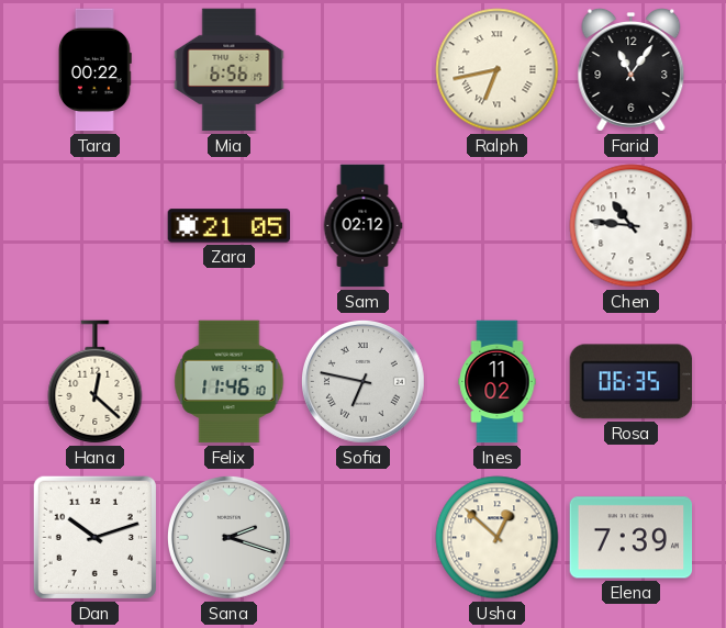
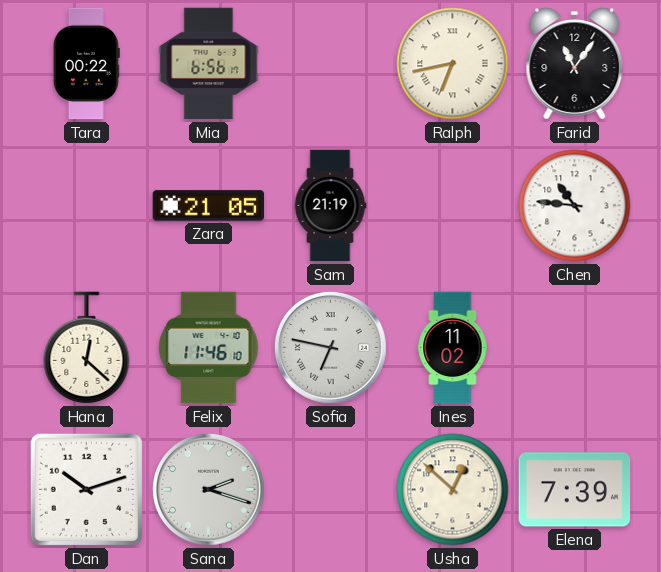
Sam: 02:12 -> 21:19
Rosa: 06:35 -> none
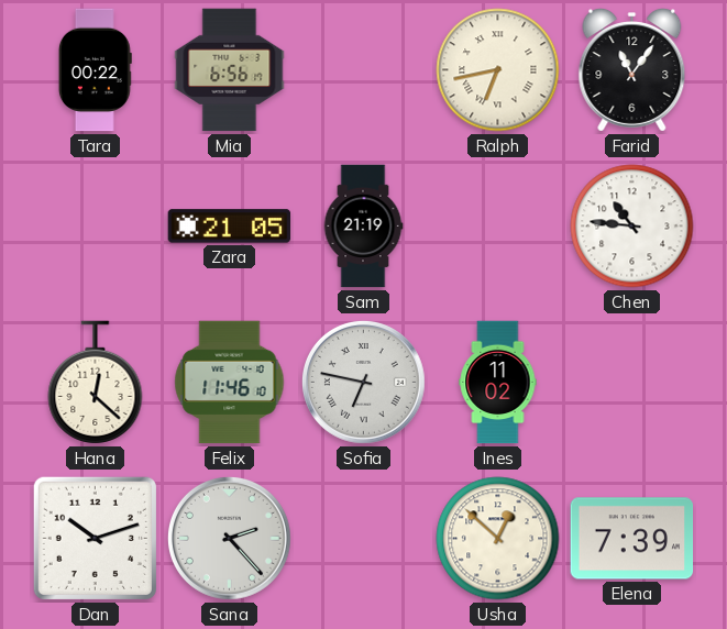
Sana: 2:18 -> 2:23
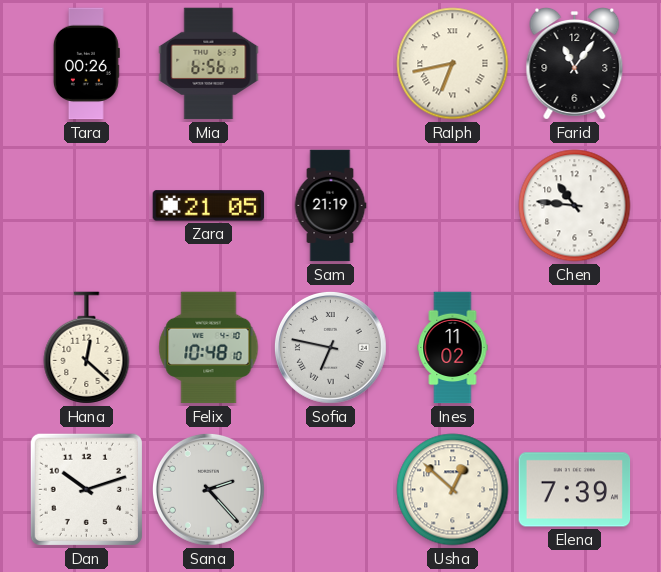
Tara: 00:22 -> 00:26
Felix: 11:46 -> 10:48
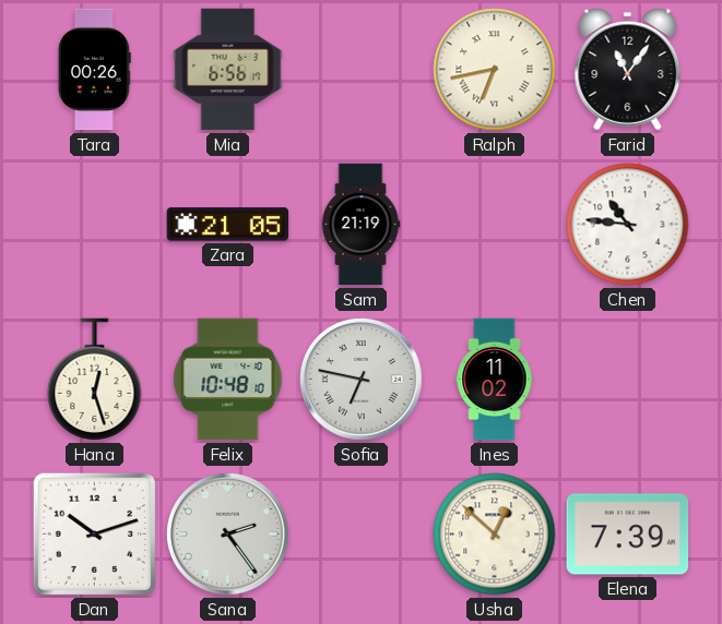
Hana: 12:22 -> 12:27
Sana: 2:23 -> 2:24
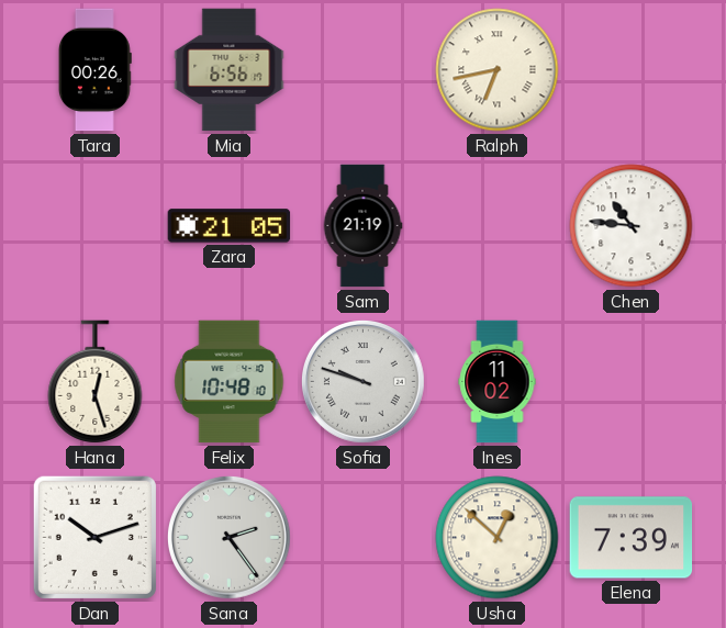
Farid: 11:06 -> none
Sofia: 6:47 -> 9:48
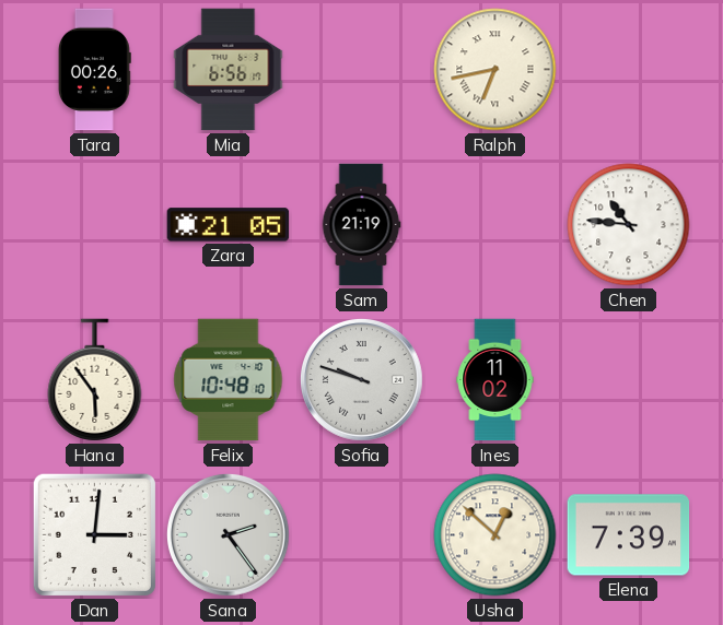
Hana: 12:27 -> 5:54
Dan: 10:12 -> 3:01
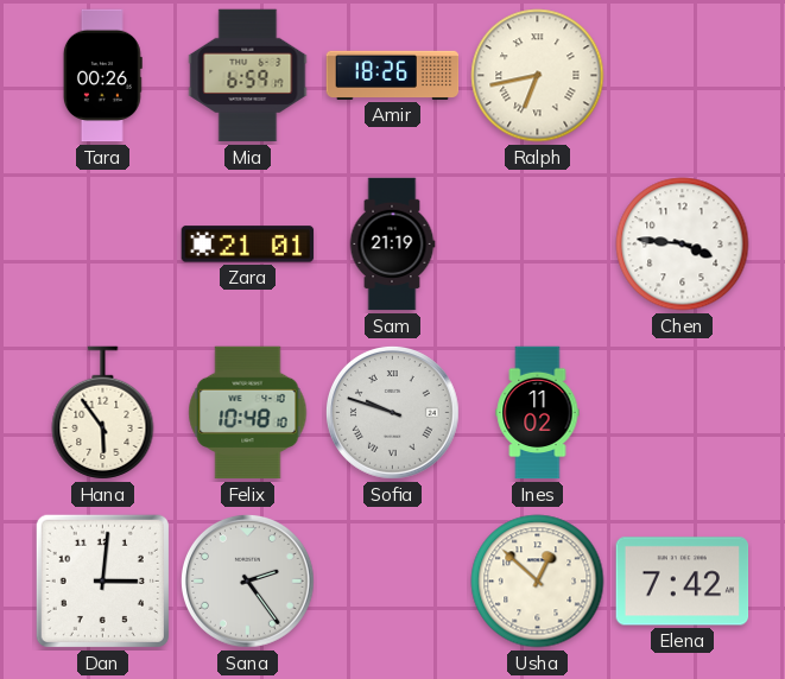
Mia: 6:56 -> 6:59
Amir: none -> 18:26
Zara: 21:05 -> 21:01
Chen: 10:46 -> 3:46
Elena: 7:39 -> 7:42
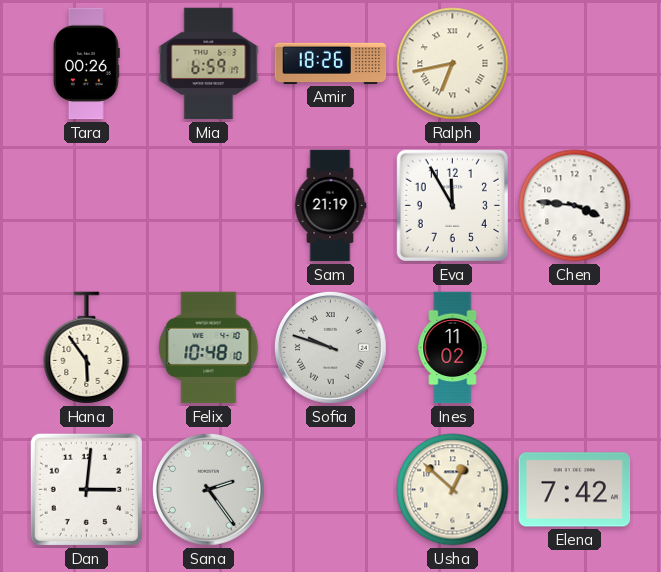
Zara: 21:01 -> none
Eva: none -> 11:55
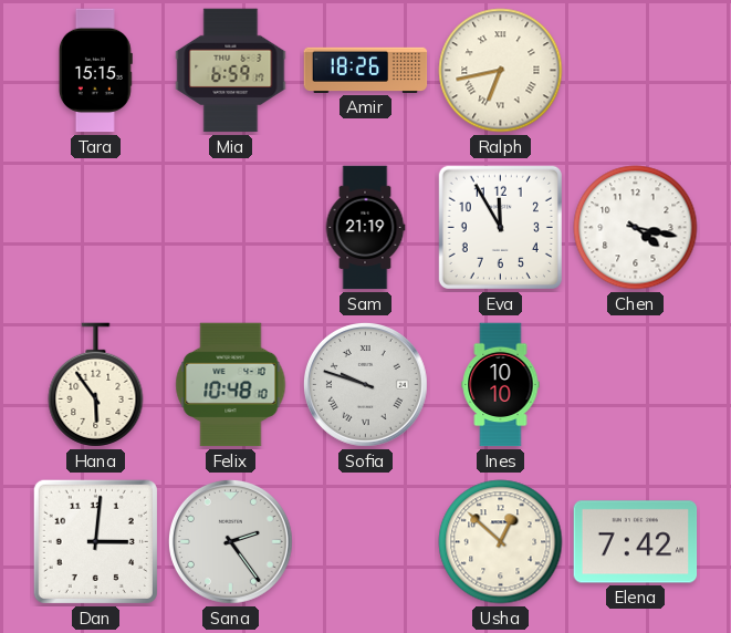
Tara: 00:26 -> 15:15
Chen: 3:46 -> 4:17
Ines: 11:02 -> 10:10
